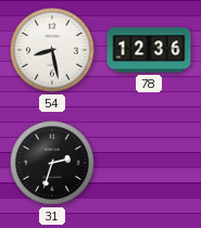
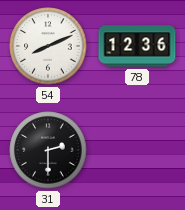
54: 8:28 -> 8:11
31: 2:33 -> 2:30
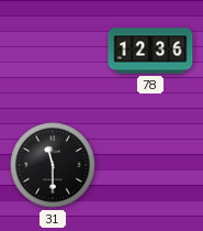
54: 8:11 -> none
31: 2:30 -> 11:30
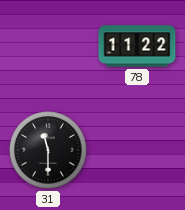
78: 12:36 -> 11:22
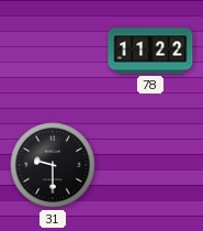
31: 11:30 -> 9:30
